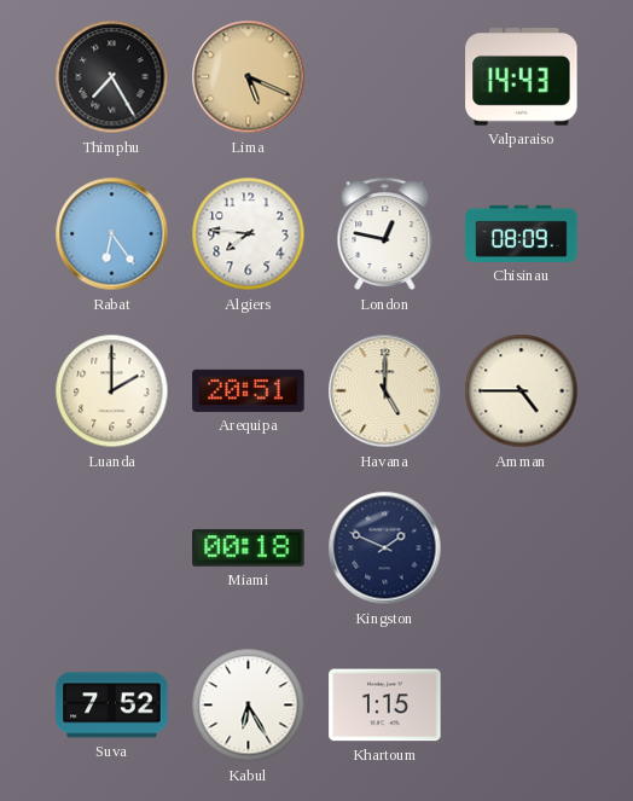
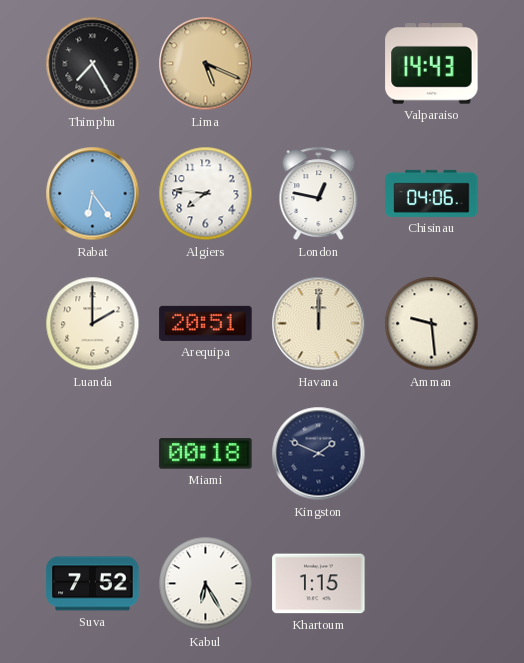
Chisinau: 08:09 -> 04:06
Havana: 5:00 -> 12:00
Amman: 4:45 -> 9:29
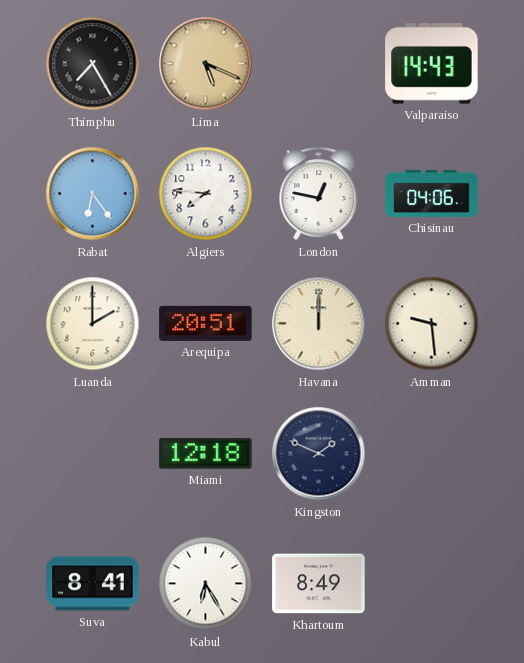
Miami: 00:18 -> 12:18
Suva: 7:52 -> 8:41
Khartoum: 1:15 -> 8:49
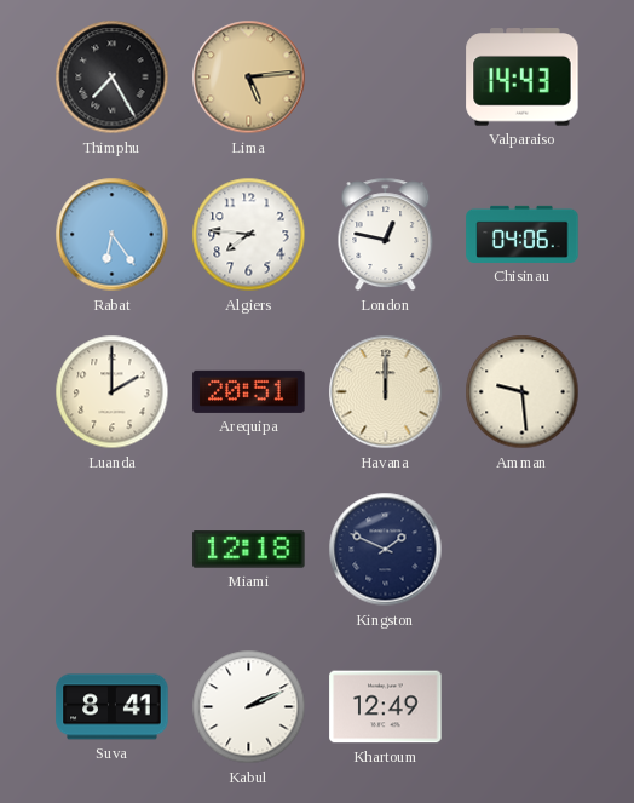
Lima: 5:19 -> 5:14
Kabul: 6:25 -> 2:11
Khartoum: 8:49 -> 12:49
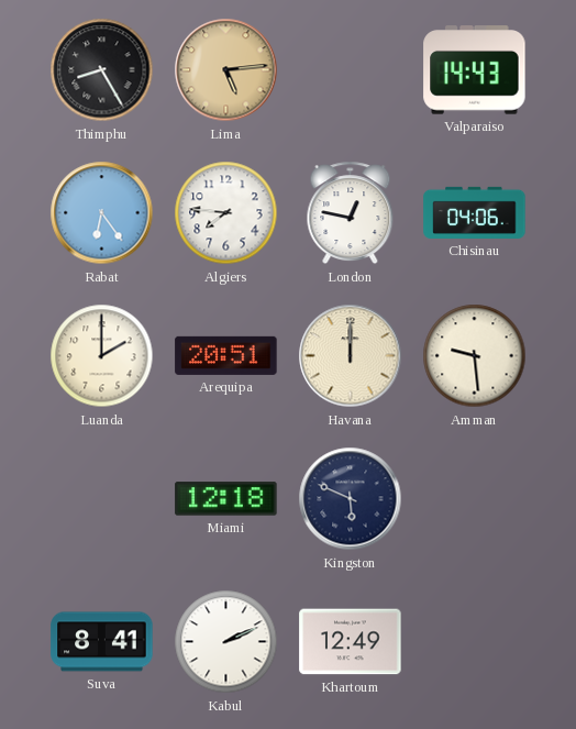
Thimphu: 7:25 -> 8:25
Kingston: 1:49 -> 5:49
